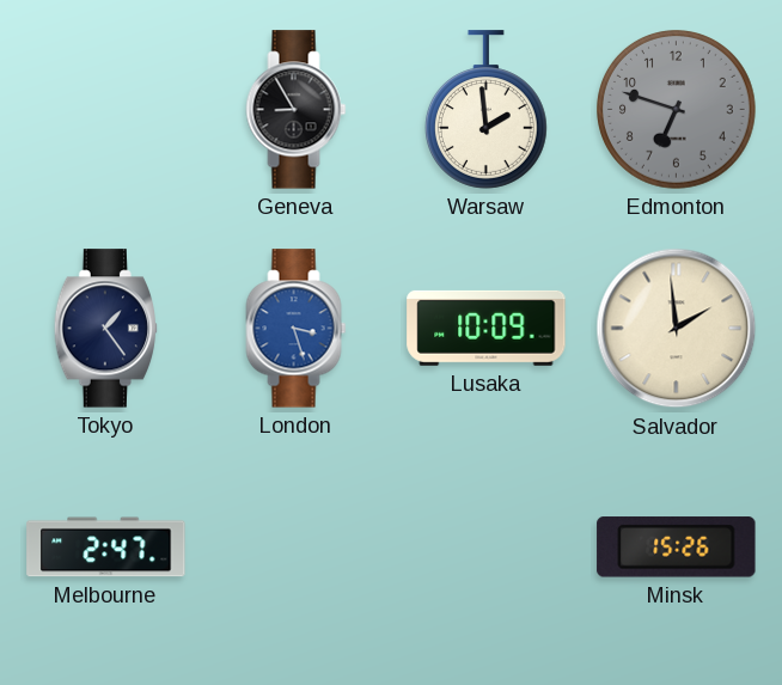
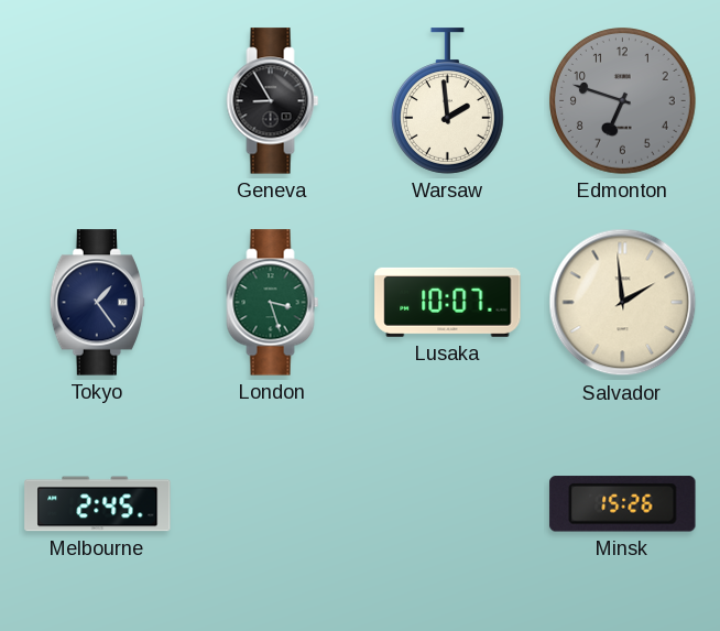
London dial: blue -> green
Lusaka: 10:09 -> 10:07
Melbourne: 2:47 -> 2:45
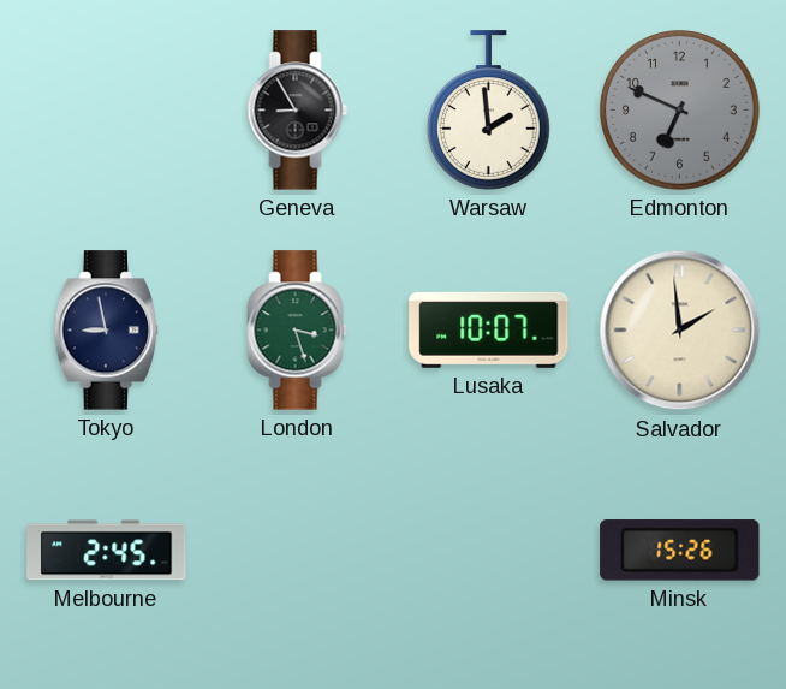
Edmonton: 6:48 -> 6:49
Tokyo: 1:24 -> 8:58
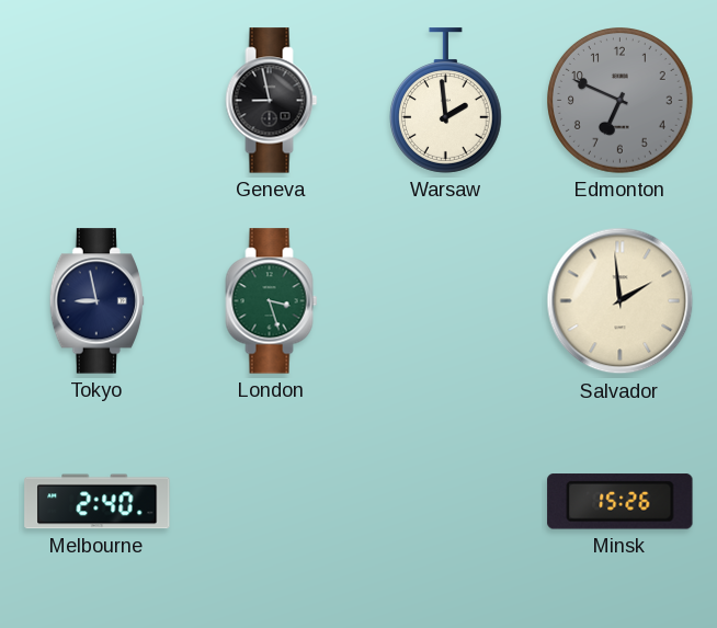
Geneva: 8:55 -> 8:58
Lusaka: 10:07 -> none
Melbourne: 2:45 -> 2:40
